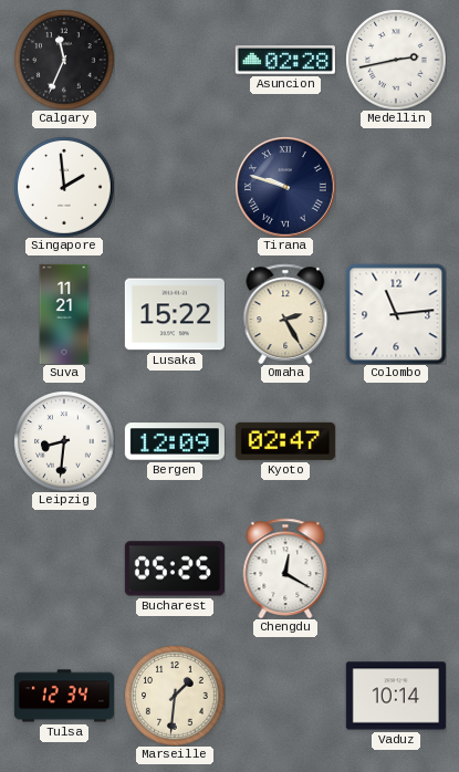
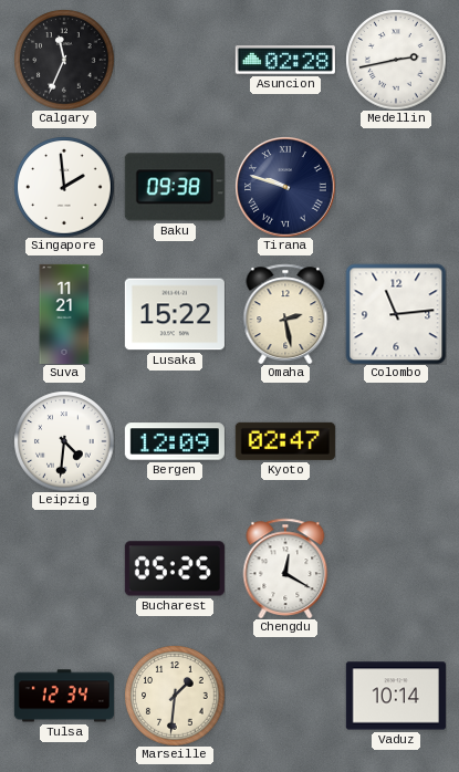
Baku: none -> 09:38
Omaha: 2:25 -> 2:28
Leipzig: 8:31 -> 4:31
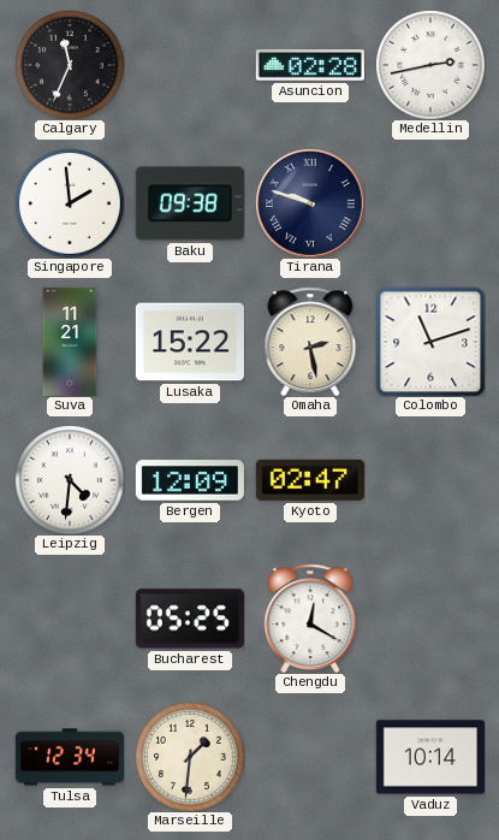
Colombo: 11:14 -> 11:12
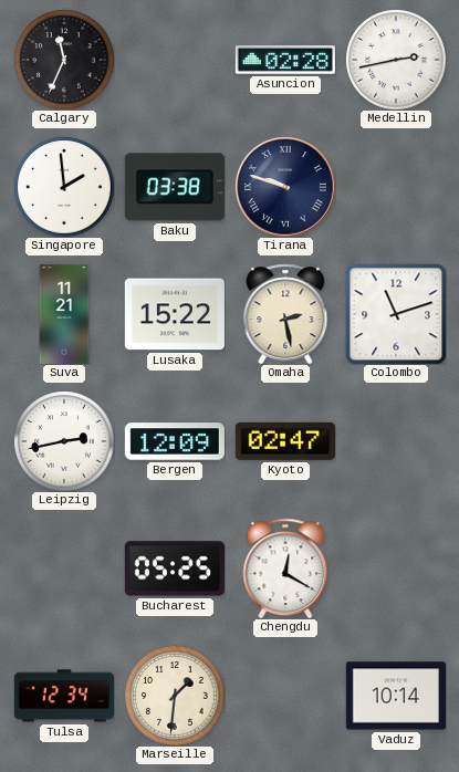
Baku: 09:38 -> 03:38
Leipzig: 4:31 -> 2:43
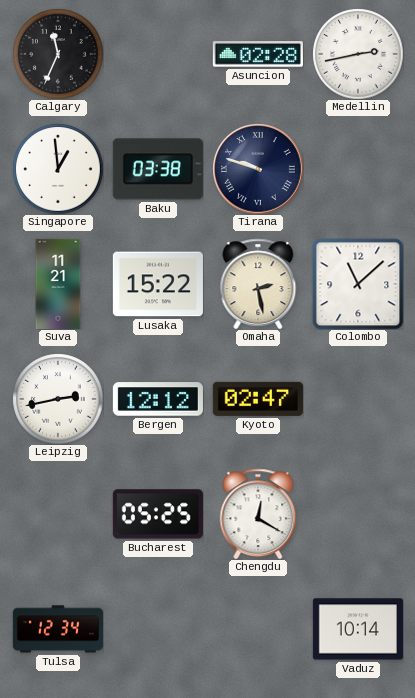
Singapore: 1:59 -> 12:59
Colombo: 11:12 -> 11:08
Bergen: 12:09 -> 12:12
Marseille: 1:31 -> none
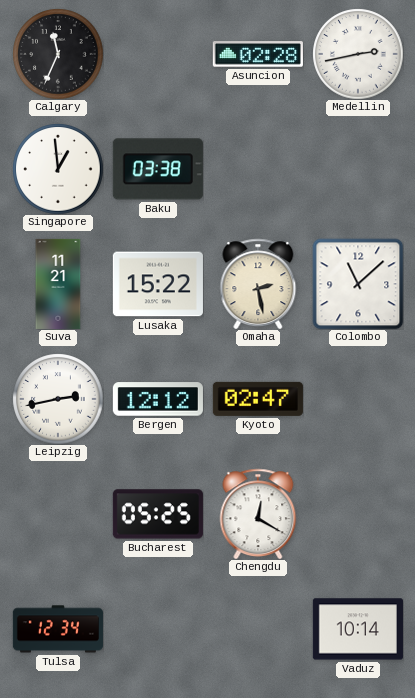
Tirana: 9:48 -> none
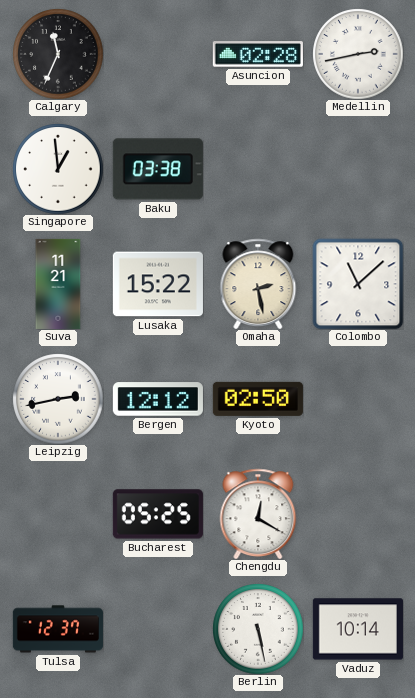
Kyoto: 02:47 -> 02:50
Tulsa: 12:34 -> 12:37
Berlin: none -> 5:28
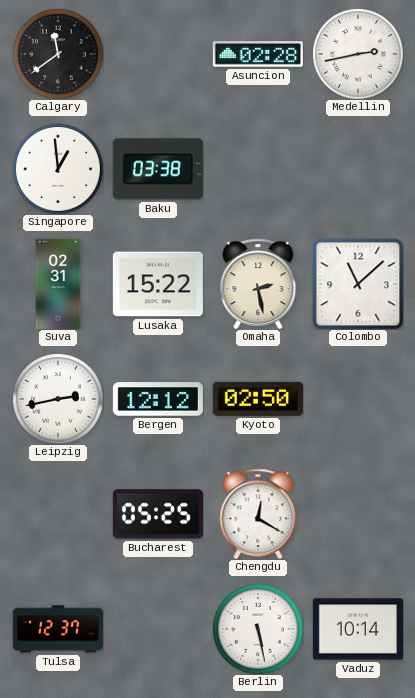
Calgary: 11:34 -> 11:39
Suva: 11:21 -> 02:31
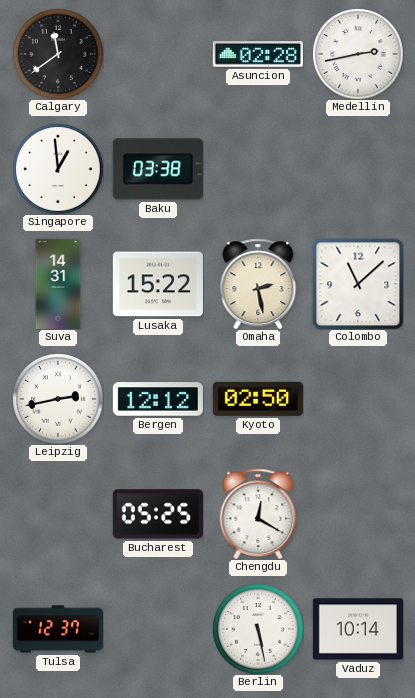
Suva: 02:31 -> 14:31
